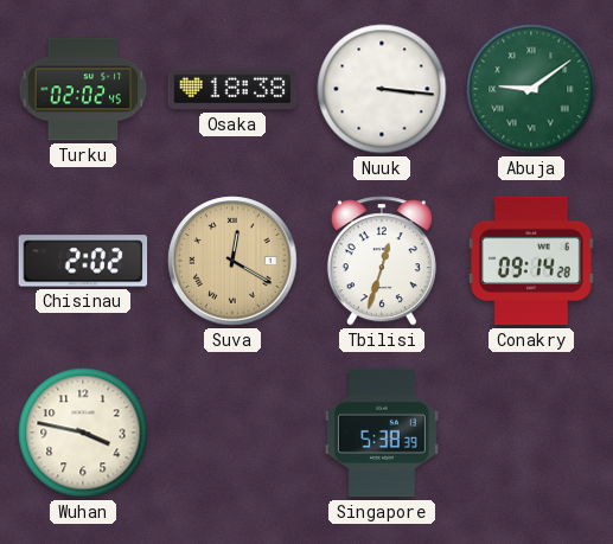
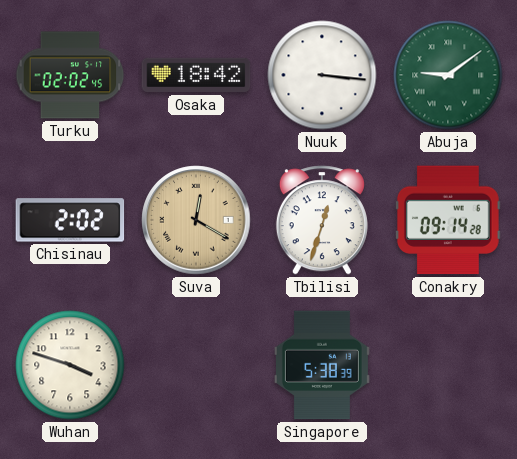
Osaka: 18:38 -> 18:42
Wuhan: 3:47 -> 3:48
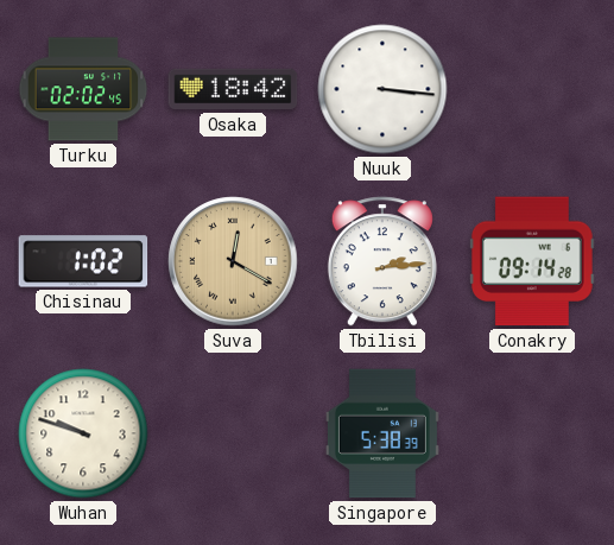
Abuja: 9:09 -> none
Chisinau: 2:02 -> 1:02
Tbilisi: 12:33 -> 2:14
Wuhan: 3:48 -> 9:48
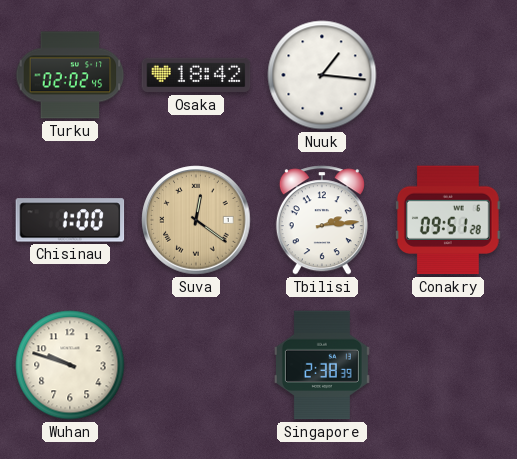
Nuuk: 3:16 -> 1:16
Chisinau: 1:02 -> 1:00
Suva: 12:20 -> 12:21
Conakry: 09:14 -> 09:51
Singapore: 5:38 -> 2:38
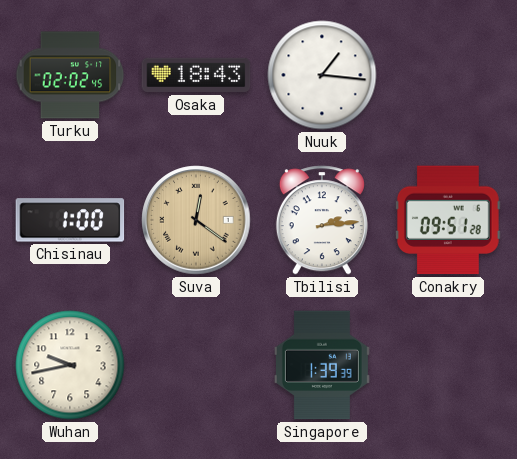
Osaka: 18:42 -> 18:43
Wuhan: 9:48 -> 9:43
Singapore: 2:38 -> 1:39
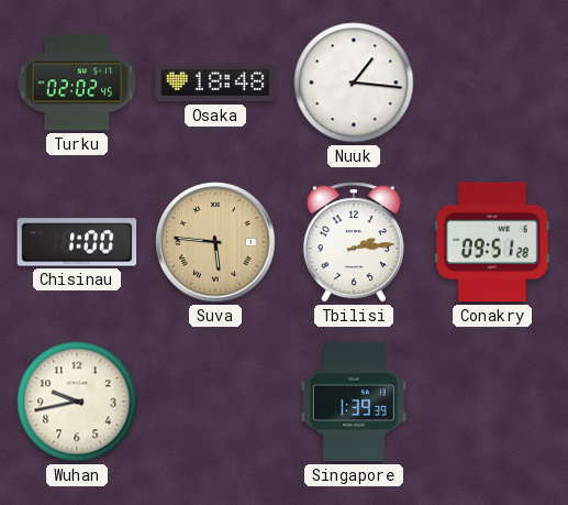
Osaka: 18:43 -> 18:48
Suva: 12:21 -> 5:46
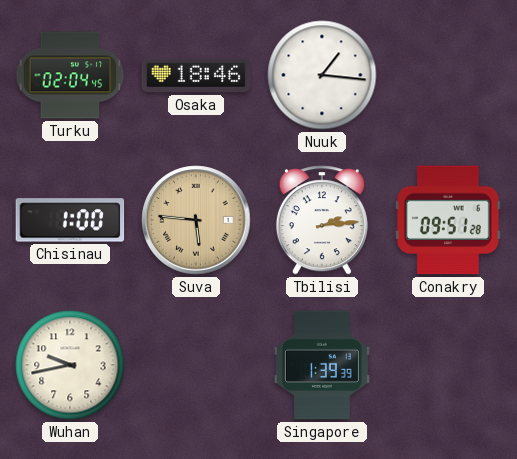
Turku: 02:02 -> 02:04
Osaka: 18:48 -> 18:46
